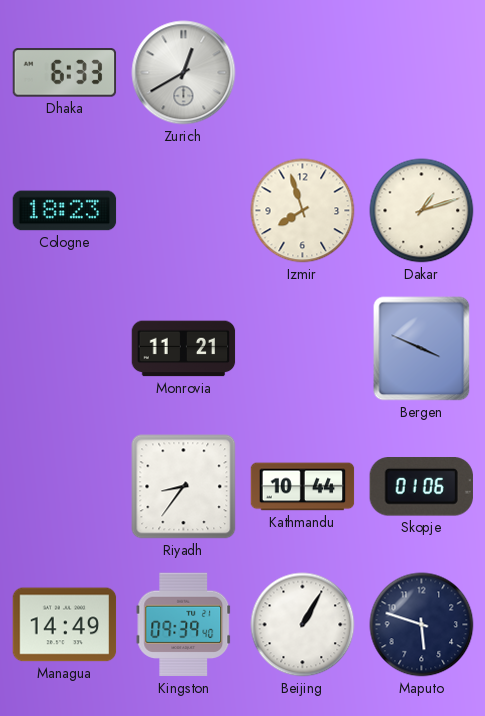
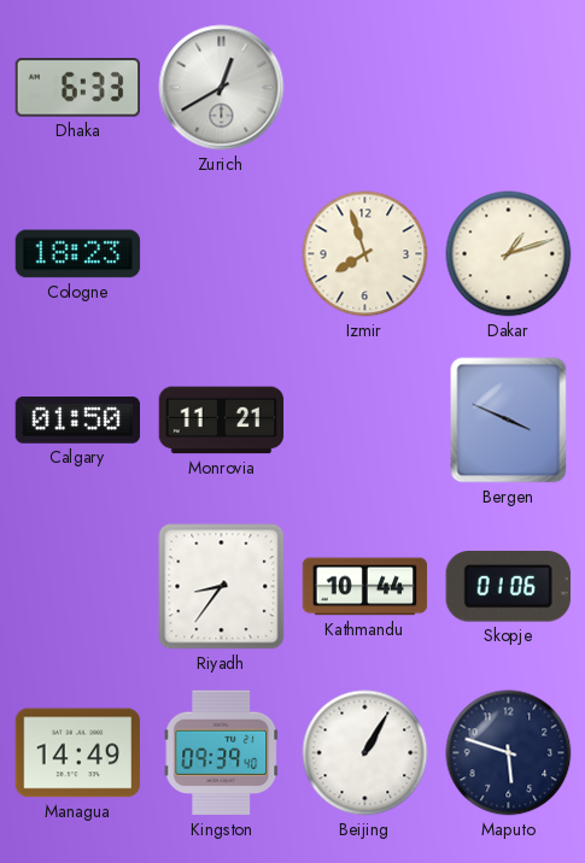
Calgary: none -> 01:50
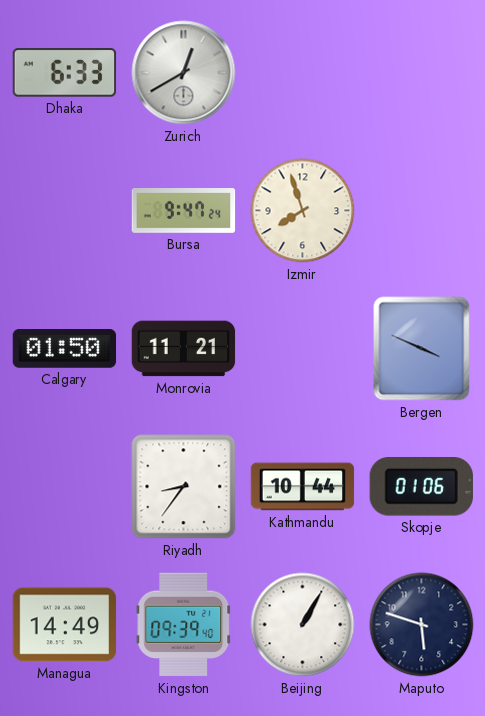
Cologne: 18:23 -> none
Bursa: none -> 9:47
Dakar: 1:12 -> none
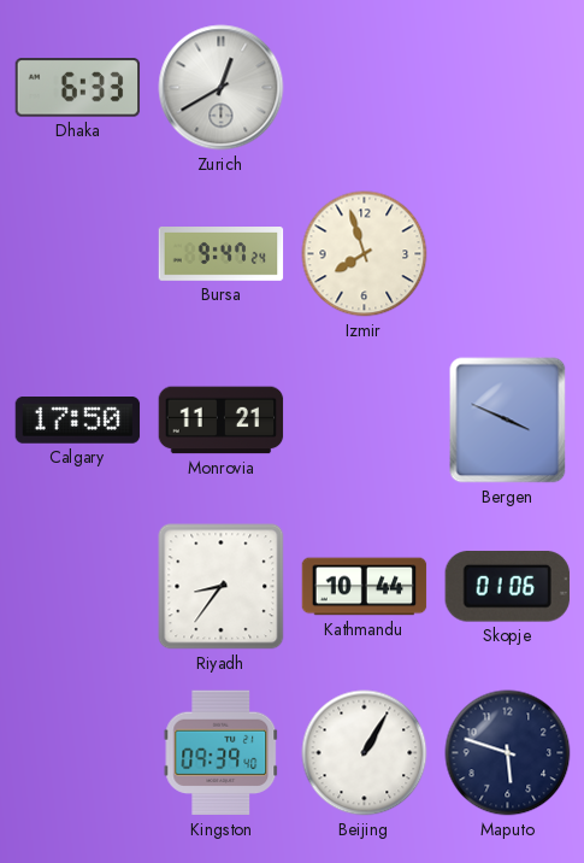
Calgary: 01:50 -> 17:50
Managua: 14:49 -> none
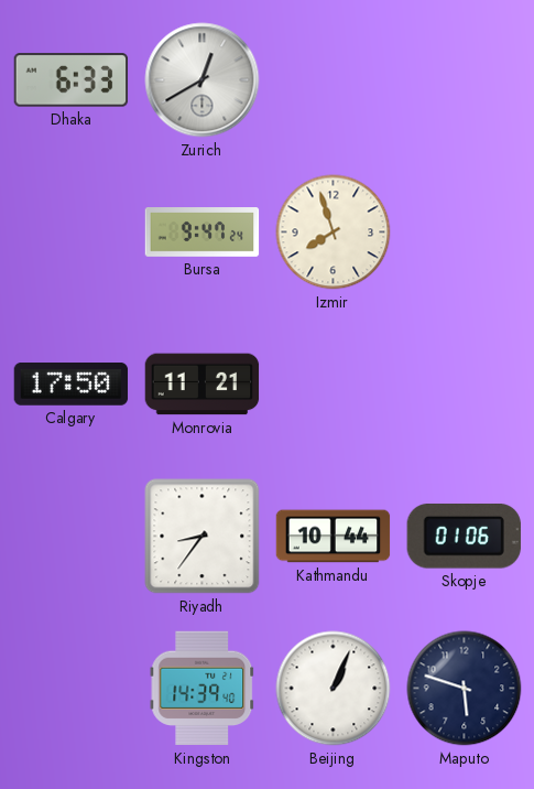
Bergen: 3:49 -> none
Kingston: 09:39 -> 14:39
Beijing: 1:05 -> 1:04
